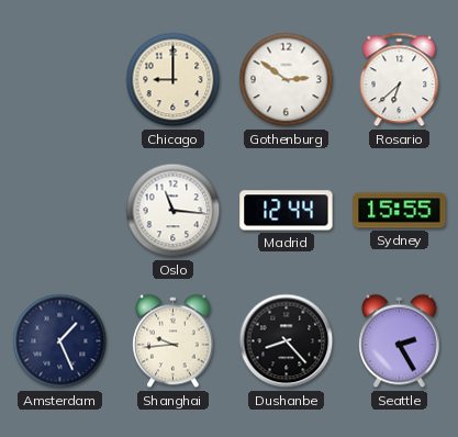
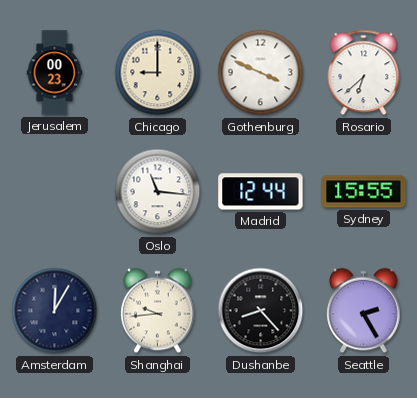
Jerusalem: none -> 00:23
Gothenburg: 2:51 -> 3:49
Amsterdam: 1:26 -> 12:05
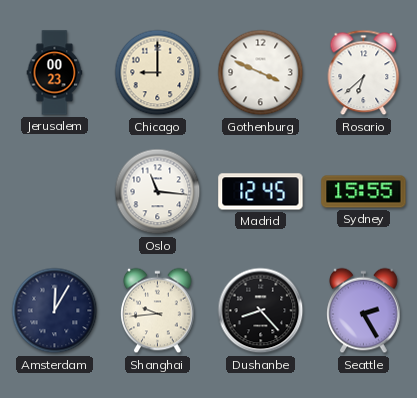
Madrid: 12:44 -> 12:45
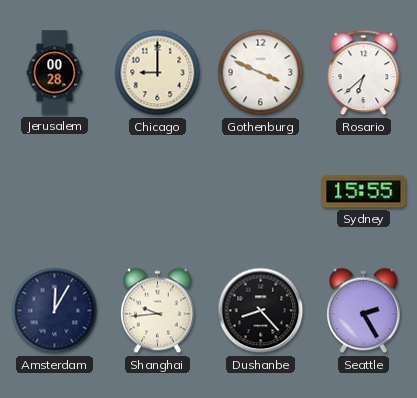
Jerusalem: 00:23 -> 00:28
Oslo: 11:16 -> none
Madrid: 12:45 -> none
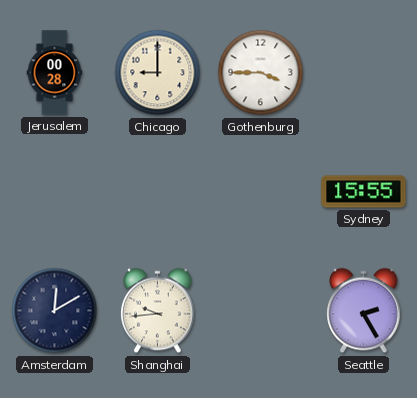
Gothenburg: 3:49 -> 3:45
Rosario: 6:38 -> none
Amsterdam: 12:05 -> 12:10
Dushanbe: 8:23 -> none
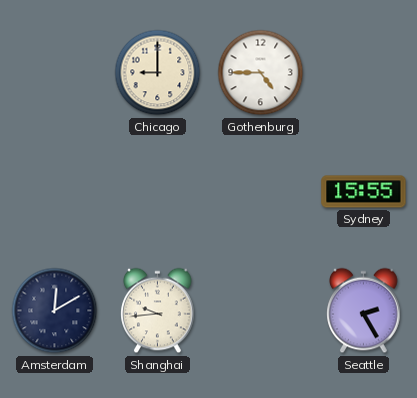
Jerusalem: 00:28 -> none
Gothenburg: 3:45 -> 4:45
